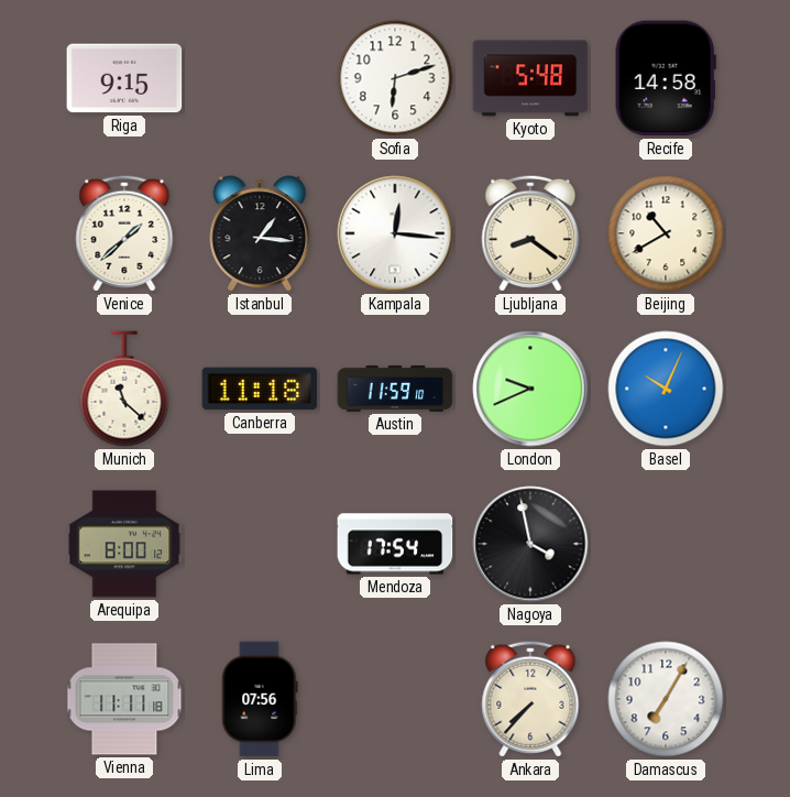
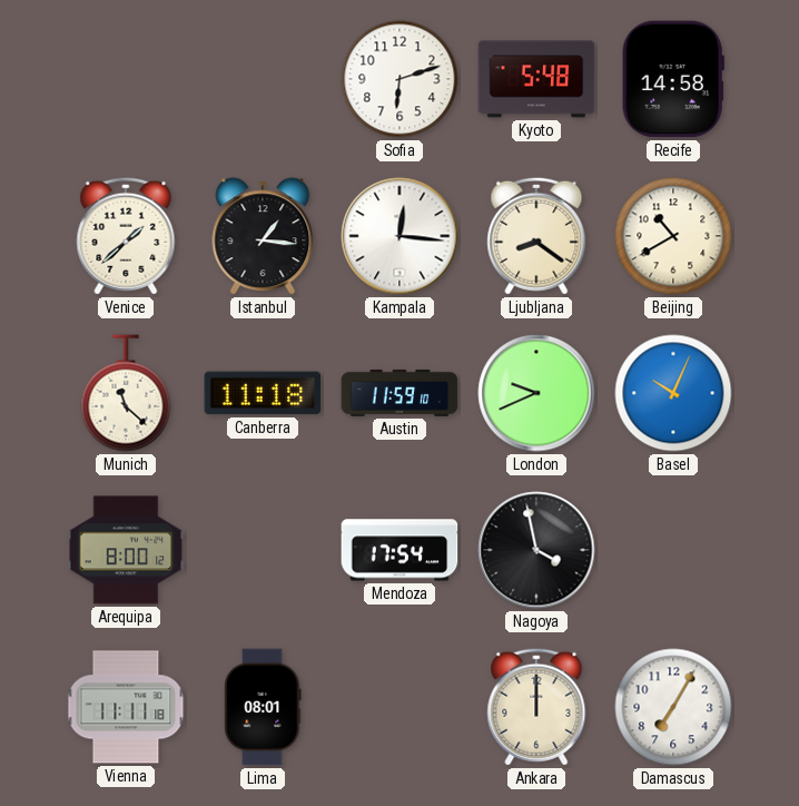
Riga: 9:15 -> none
Lima: 07:56 -> 08:01
Ankara: 7:37 -> 12:00
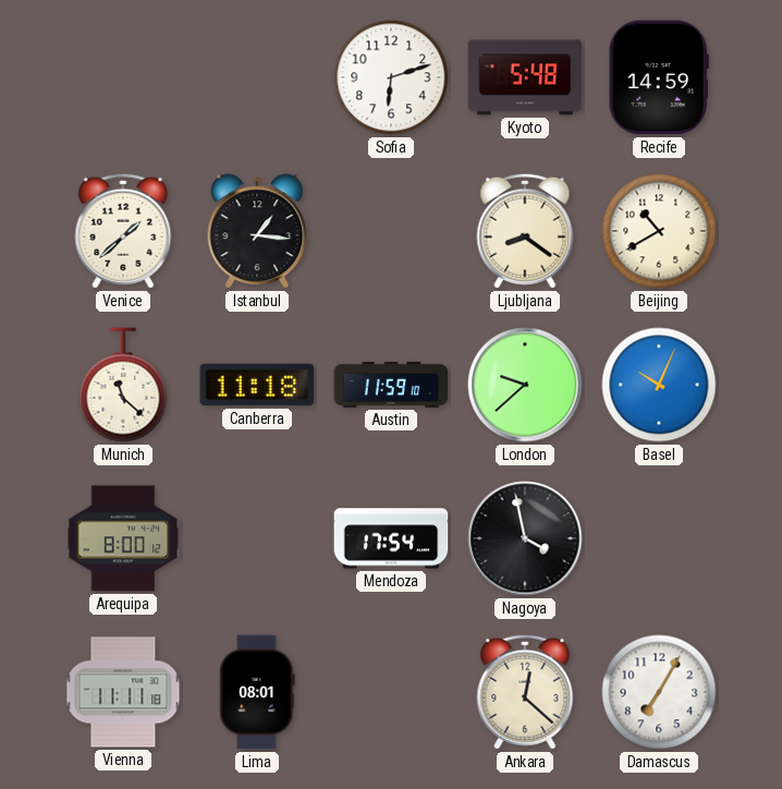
Recife: 14:58 -> 14:59
Kampala: 12:16 -> none
London: 9:41 -> 9:38
Ankara: 12:00 -> 12:22
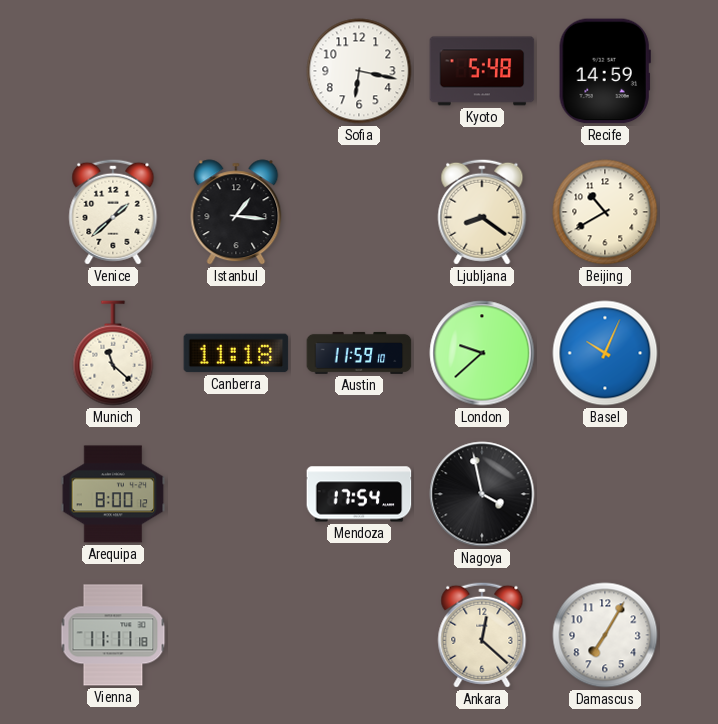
Sofia: 6:12 -> 6:17
Lima: 08:01 -> none
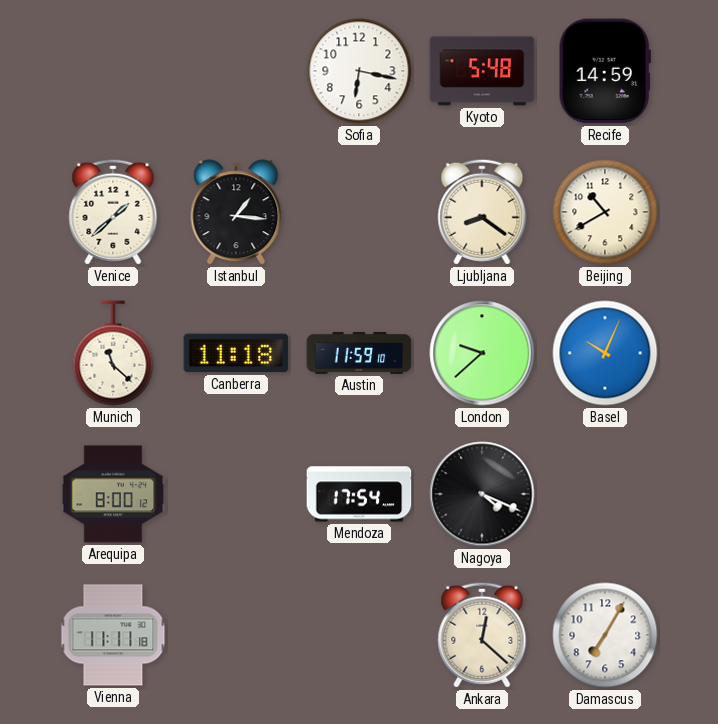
Nagoya: 3:58 -> 4:19
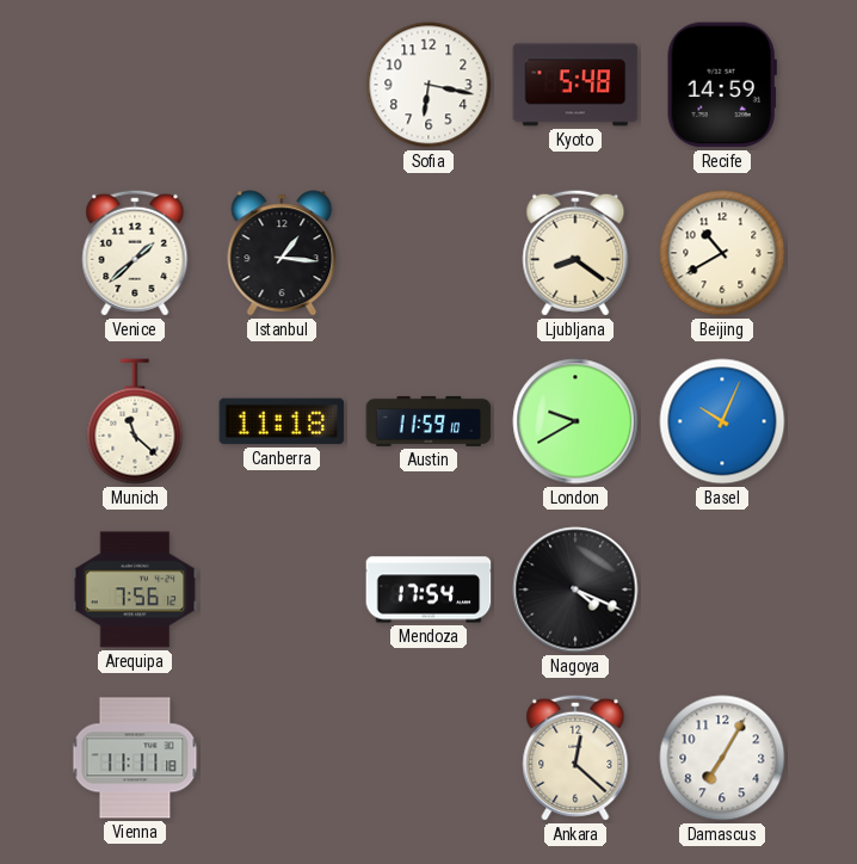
London: 9:38 -> 9:40
Arequipa: 8:00 -> 7:56
